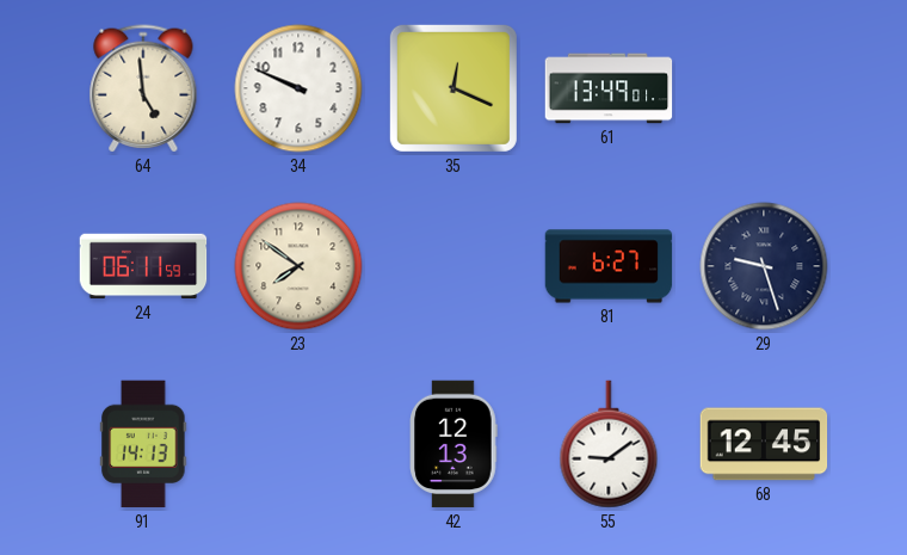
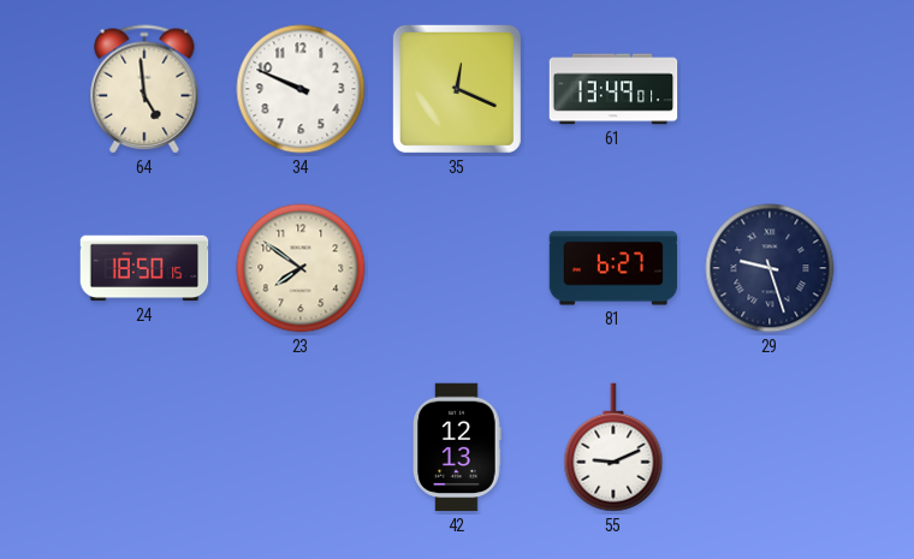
24: 06:11 -> 18:50
91: 14:13 -> none
55: 9:09 -> 9:11
68: 12:45 -> none
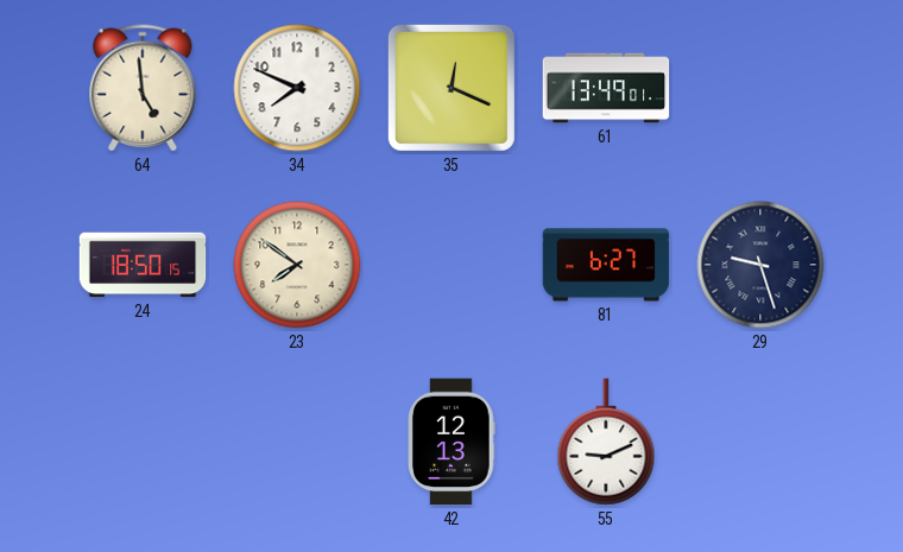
34: 9:49 -> 7:49
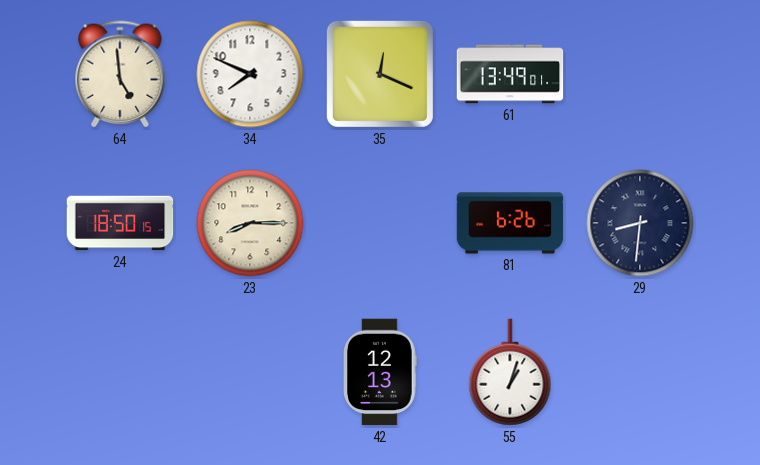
23: 7:51 -> 8:15
81: 6:27 -> 6:26
29: 9:27 -> 8:31
55: 9:11 -> 1:03
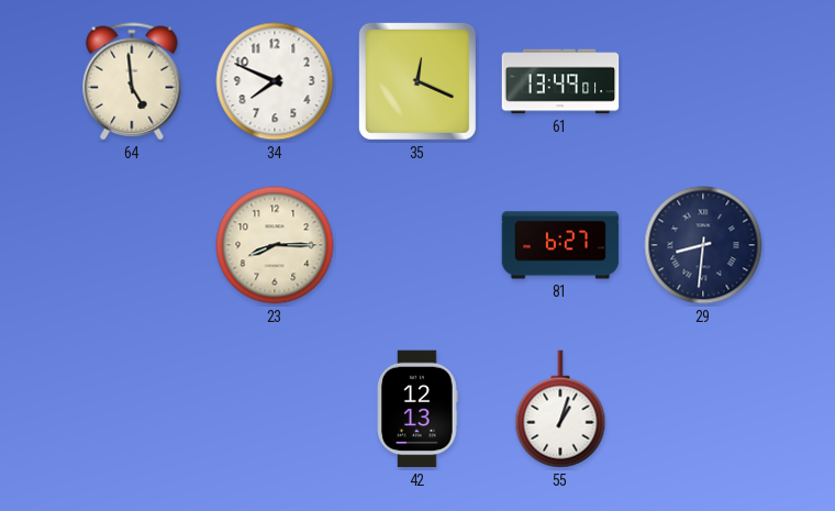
24: 18:50 -> none
81: 6:26 -> 6:27
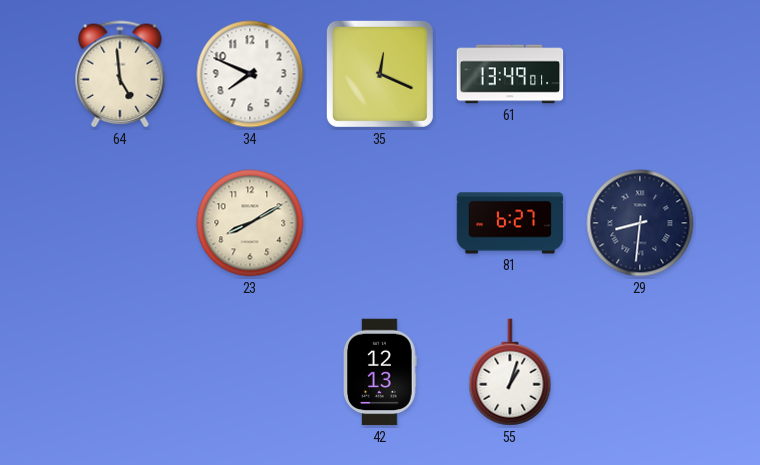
23: 8:15 -> 8:10
